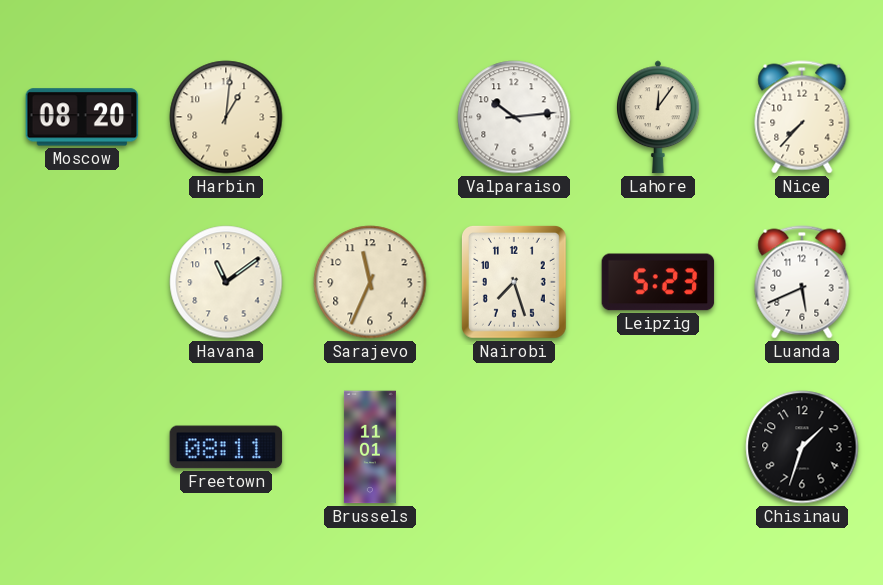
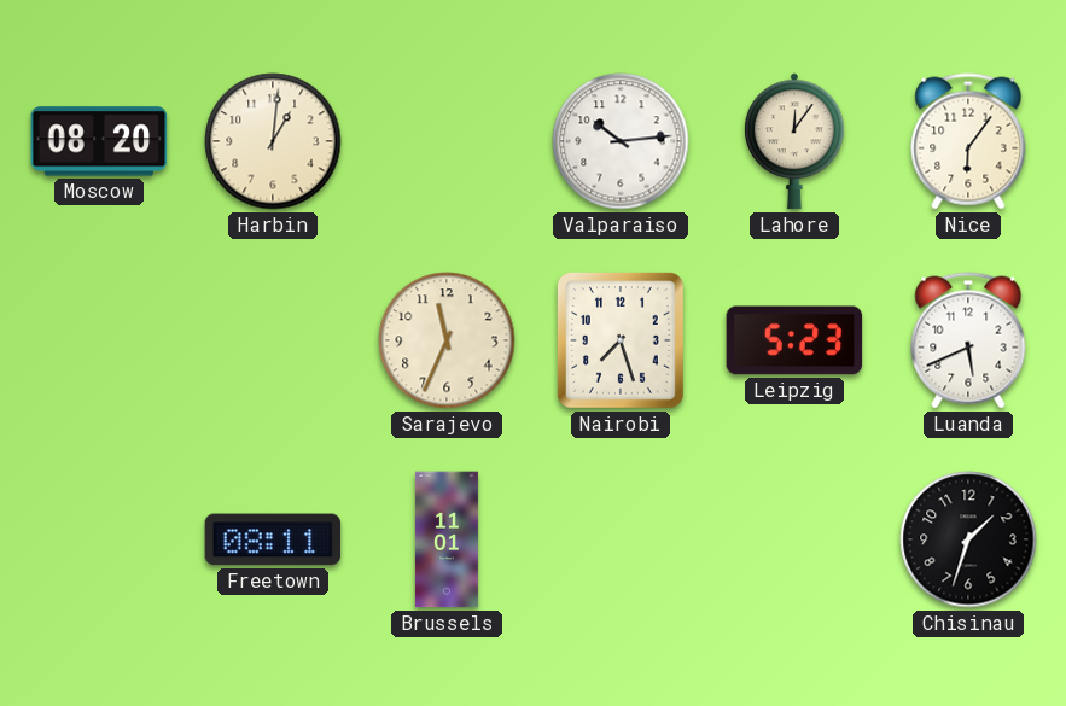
Nice: 7:37 -> 6:06
Havana: 11:09 -> none
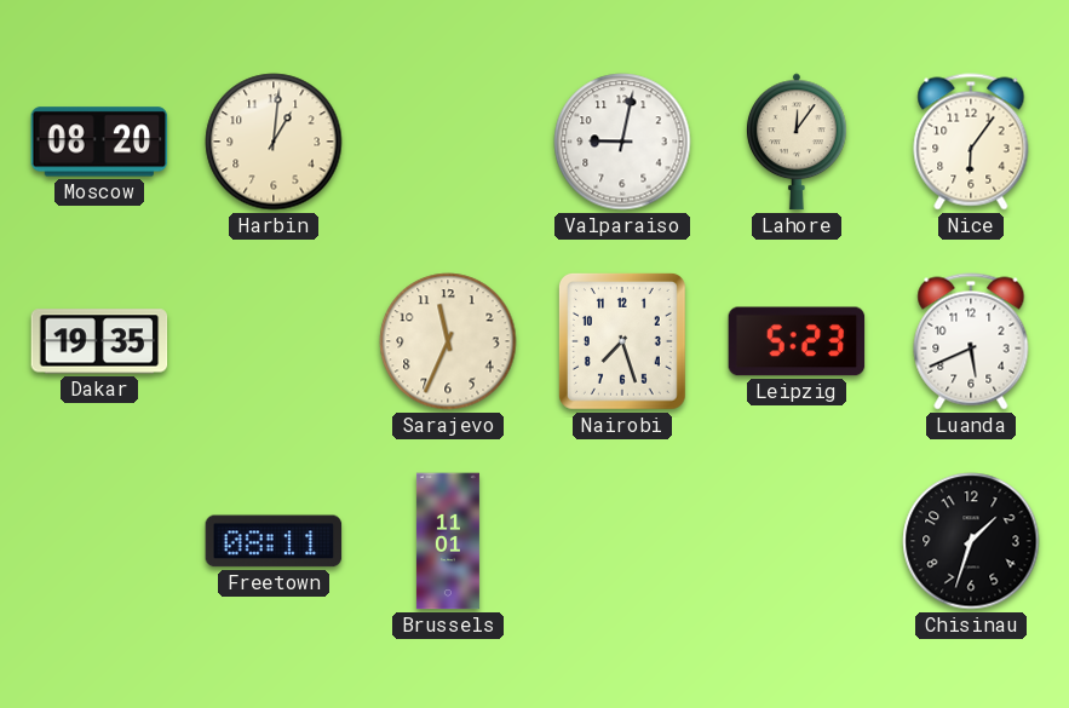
Valparaiso: 10:14 -> 9:02
Dakar: none -> 19:35
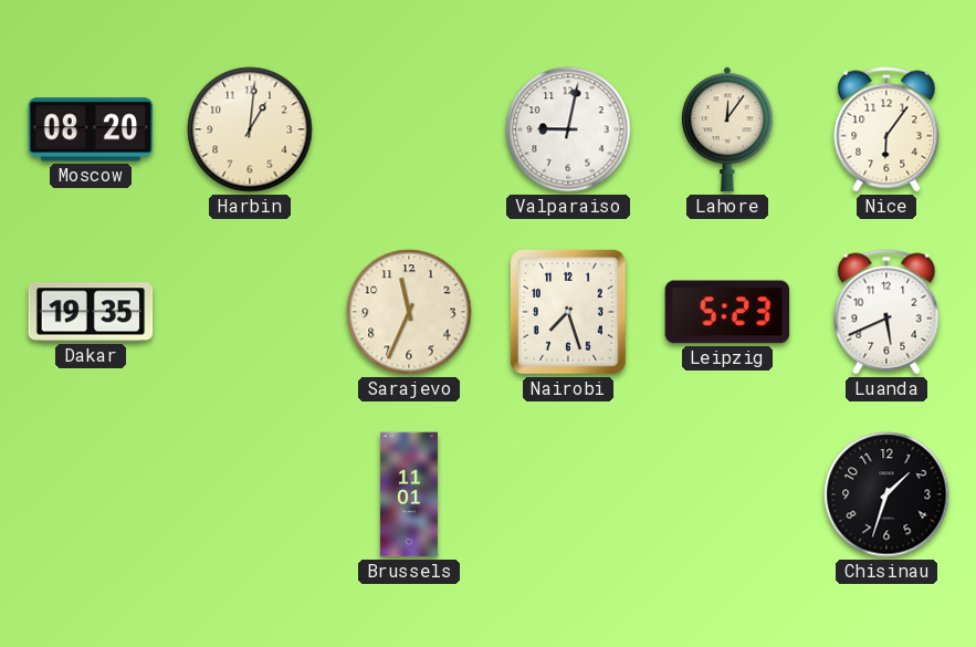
Freetown: 08:11 -> none
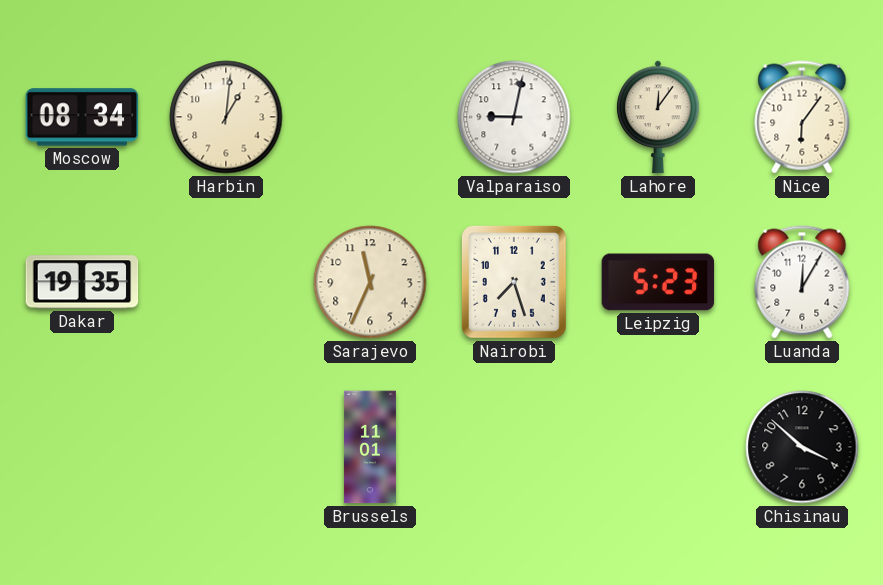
Moscow: 08:20 -> 08:34
Luanda: 5:41 -> 12:05
Chisinau: 1:33 -> 3:52
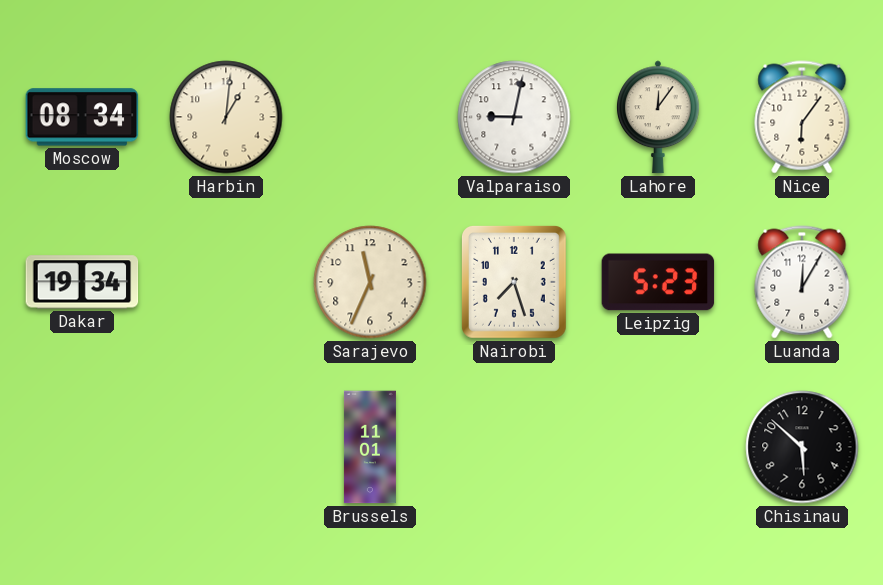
Dakar: 19:35 -> 19:34
Chisinau: 3:52 -> 5:52
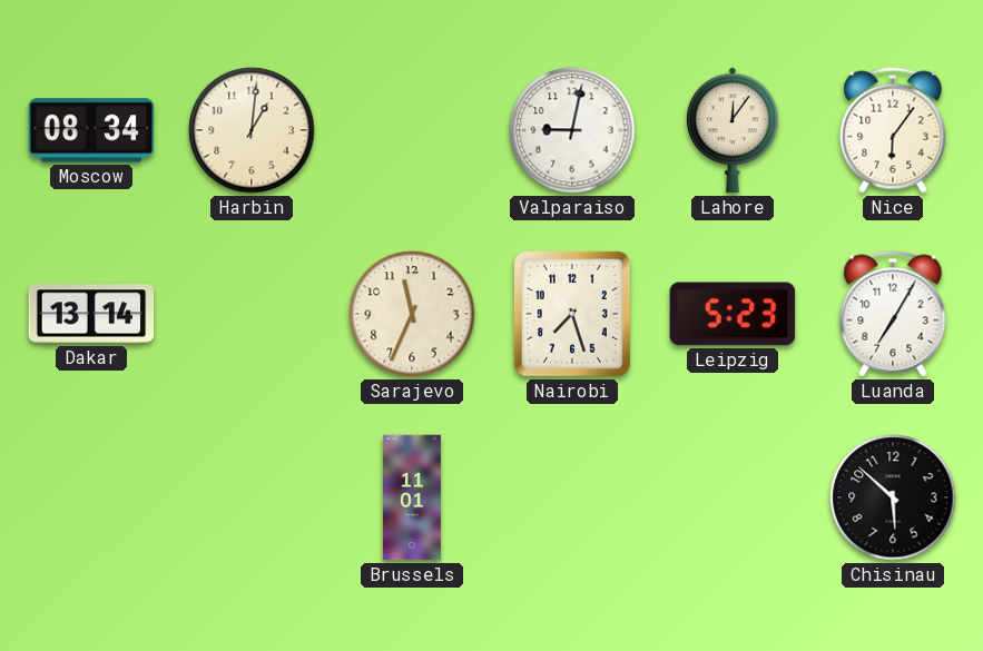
Dakar: 19:34 -> 13:14
Luanda: 12:05 -> 7:05
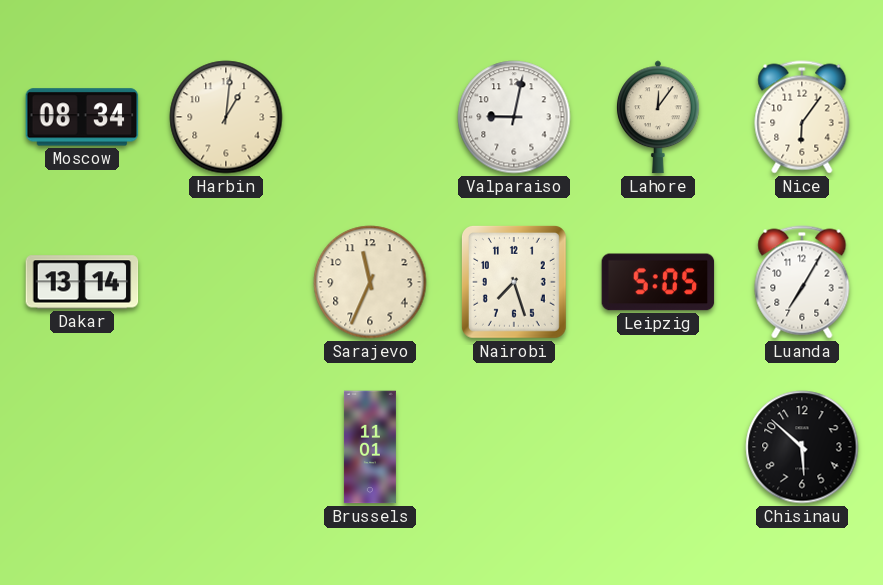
Leipzig: 5:23 -> 5:05
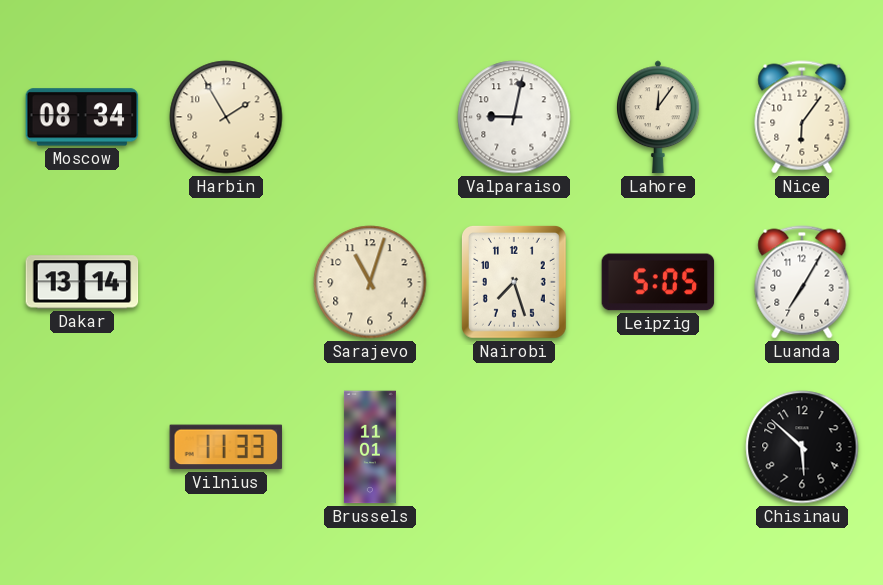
Harbin: 1:01 -> 1:55
Sarajevo: 11:34 -> 11:03
Vilnius: none -> 11:33
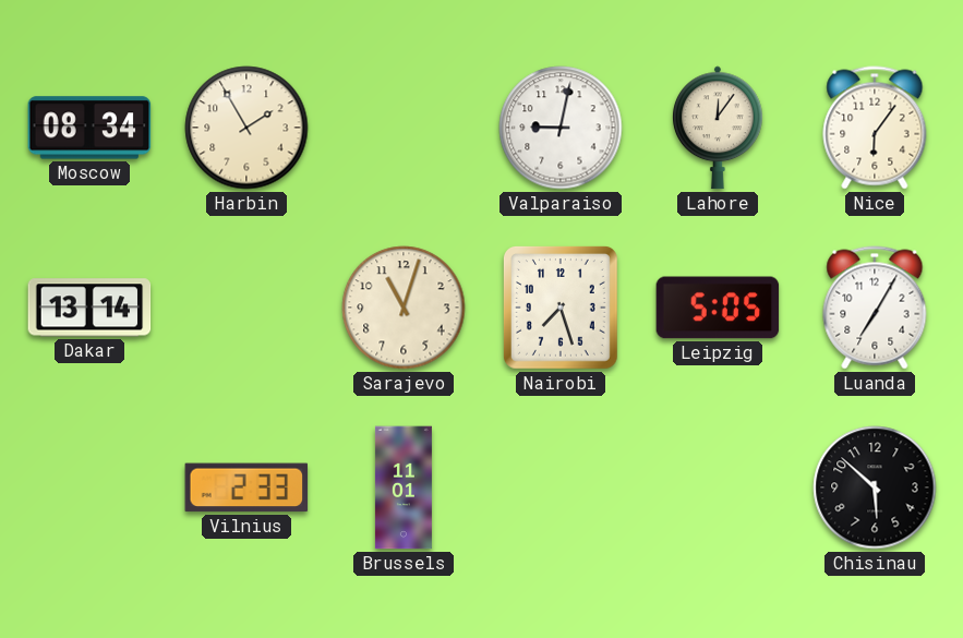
Vilnius: 11:33 -> 2:33
